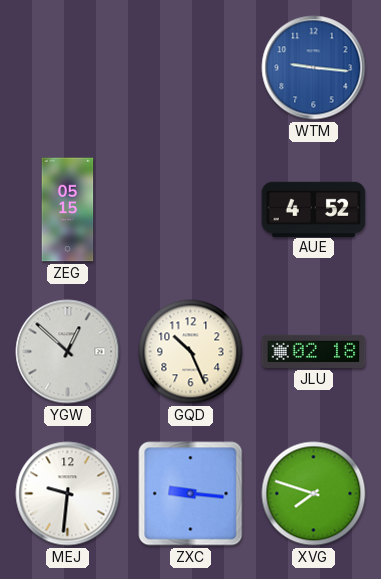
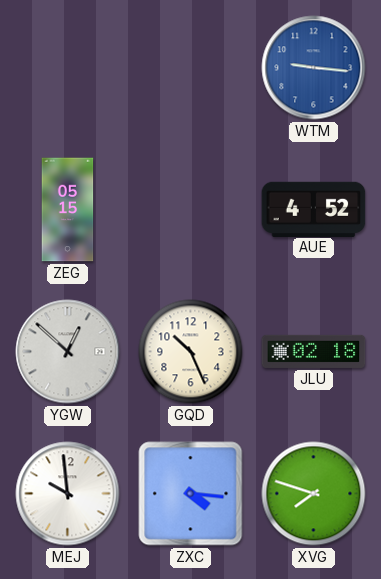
MEJ: 9:31 -> 9:59
ZXC: 9:16 -> 4:16
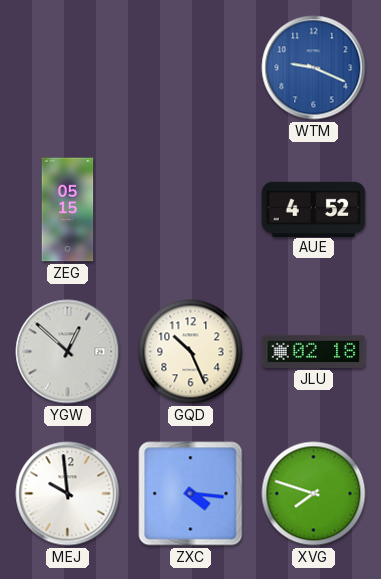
WTM: 9:16 -> 9:19
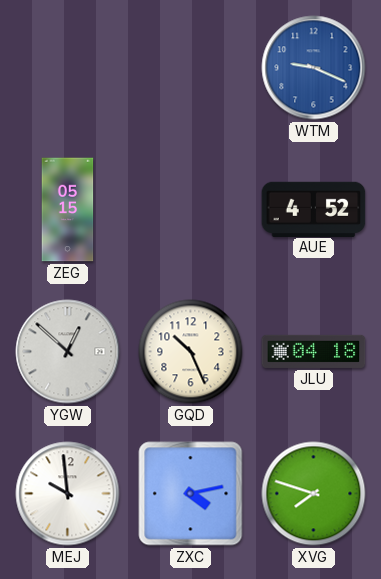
JLU: 02:18 -> 04:18
ZXC: 4:16 -> 4:13
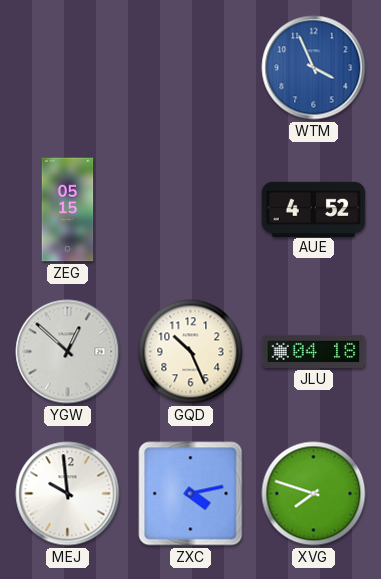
WTM: 9:19 -> 3:56
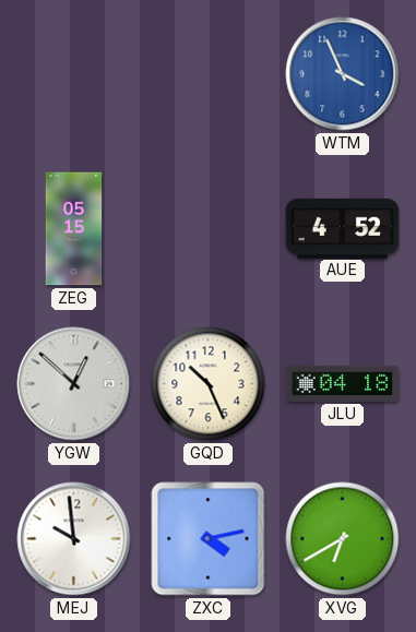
XVG: 7:48 -> 6:40
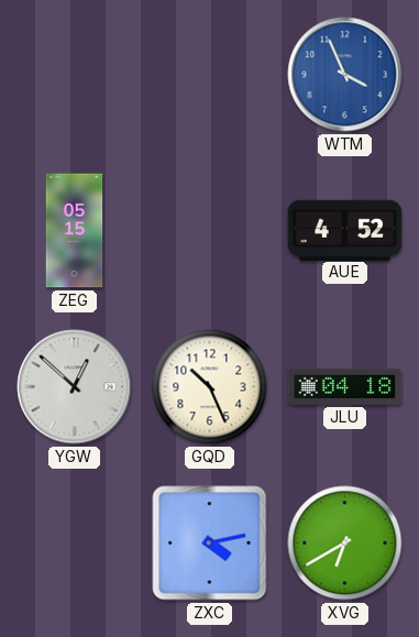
MEJ: 9:59 -> none
